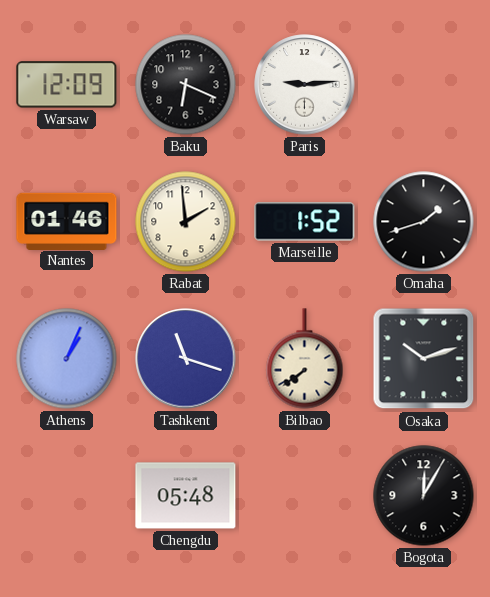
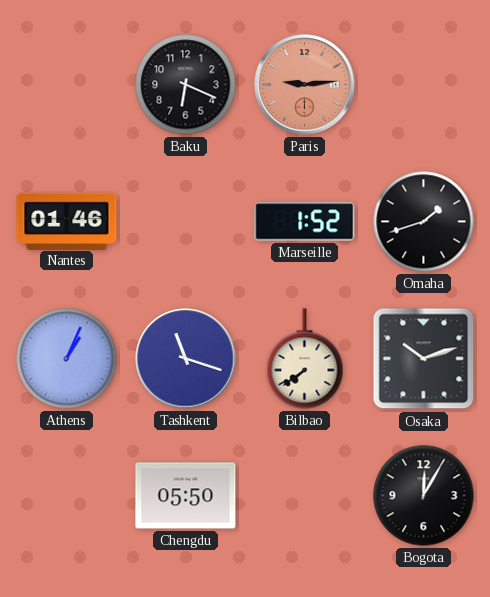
Warsaw: 12:09 -> none
Paris dial: white -> salmon
Rabat: 1:59 -> none
Chengdu: 05:48 -> 05:50
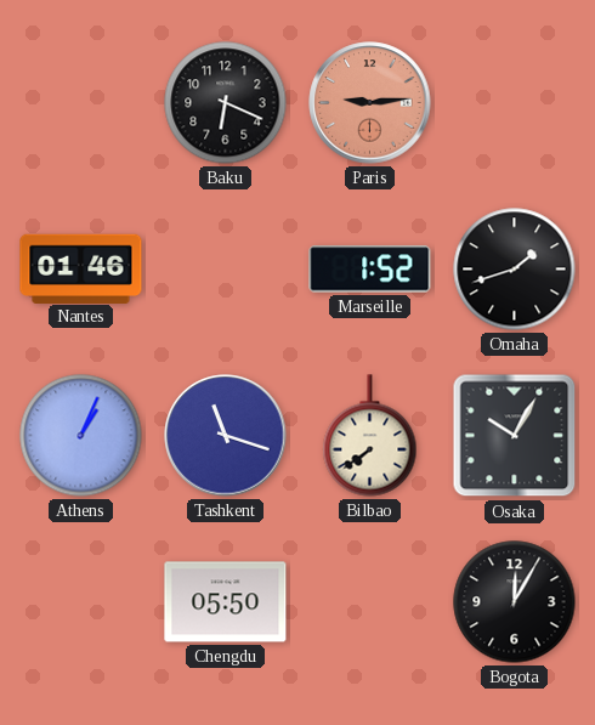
Osaka: 10:12 -> 10:05
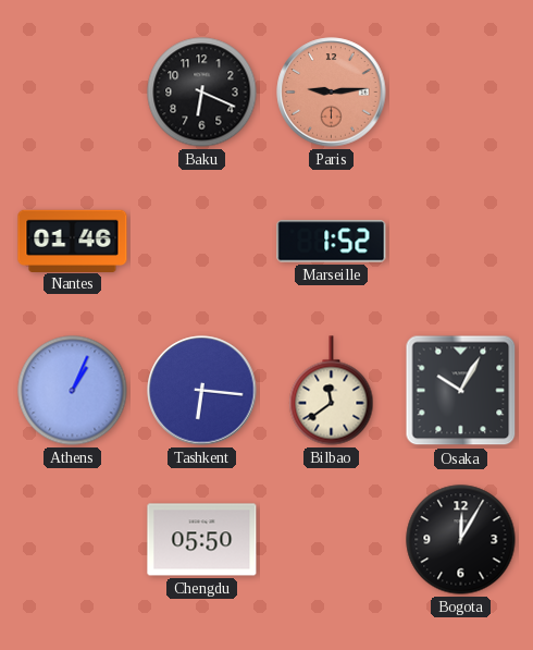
Omaha: 1:42 -> none
Tashkent: 11:18 -> 6:16
Bilbao: 7:39 -> 11:39
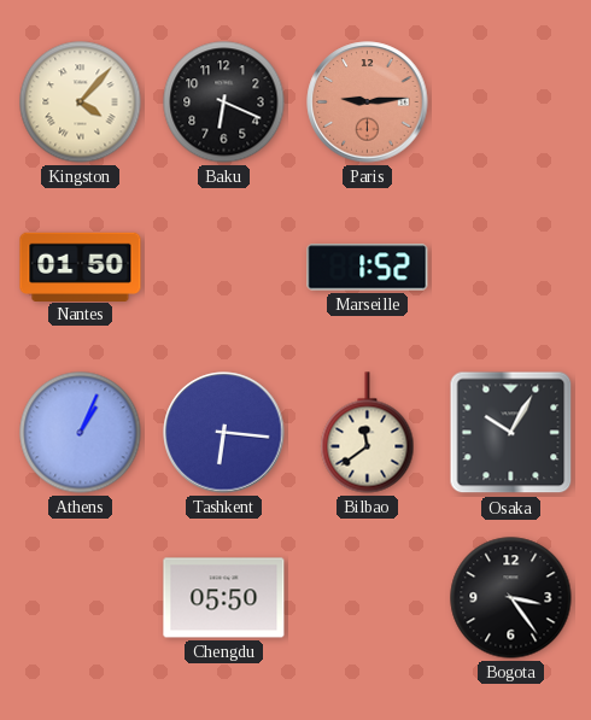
Kingston: none -> 4:07
Nantes: 01:46 -> 01:50
Bogota: 12:05 -> 3:24
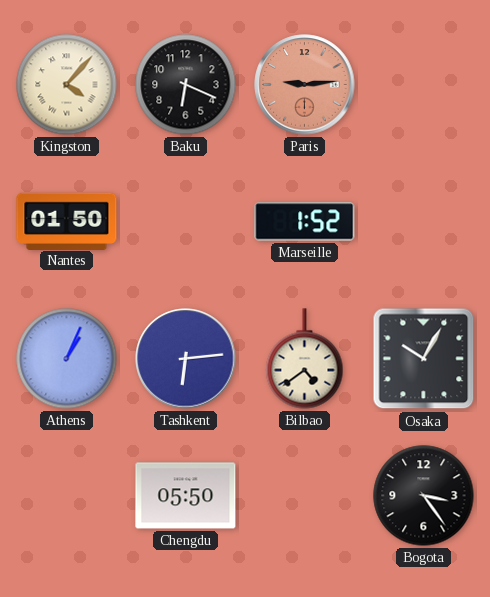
Tashkent: 6:16 -> 6:14
Bilbao: 11:39 -> 4:39
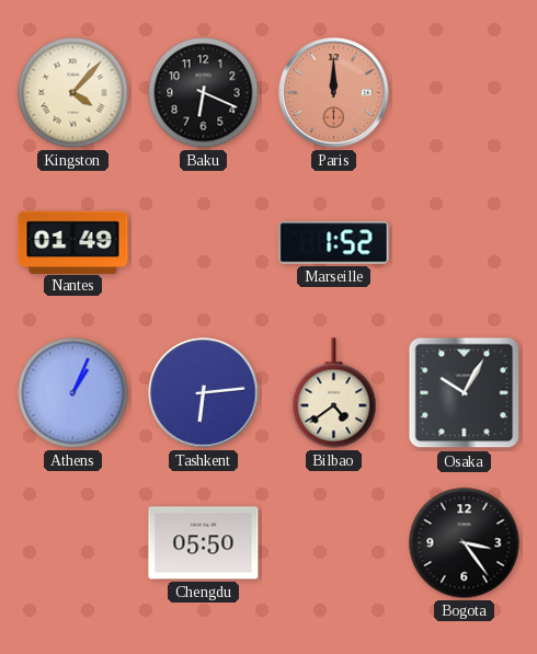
Paris: 9:14 -> 12:00
Nantes: 01:50 -> 01:49
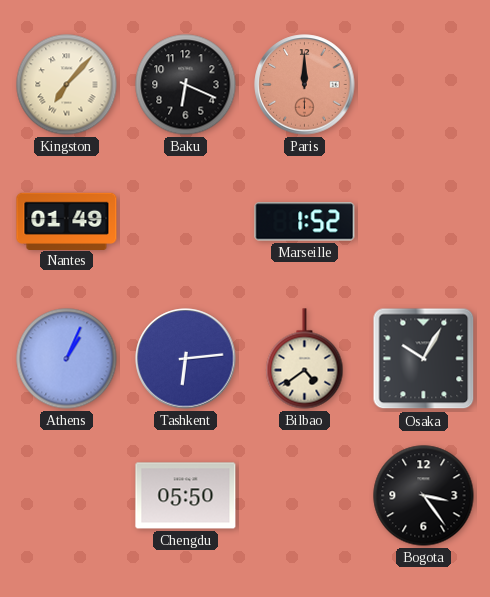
Kingston: 4:07 -> 7:07
